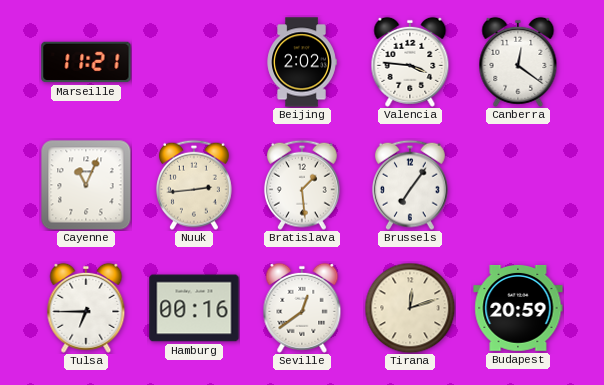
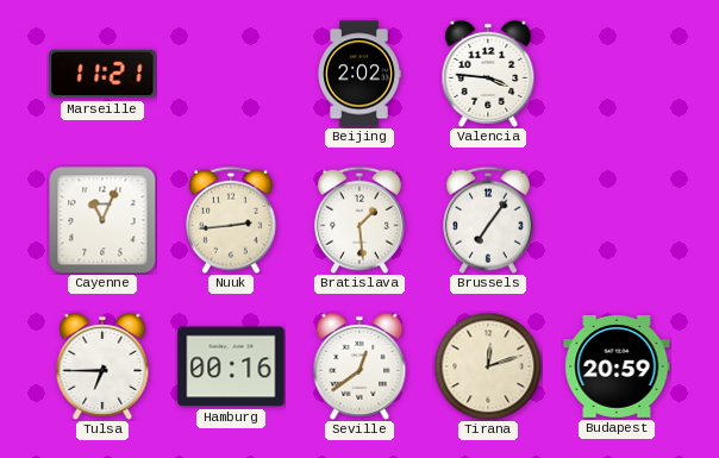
Canberra: 12:21 -> none
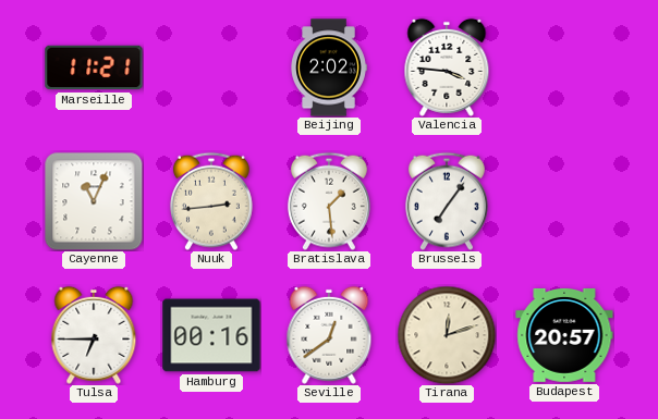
Budapest: 20:59 -> 20:57
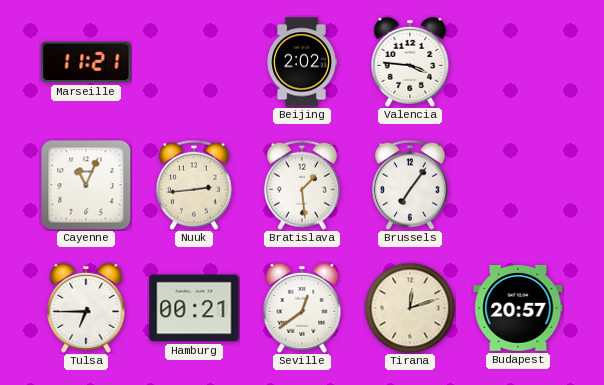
Hamburg: 00:16 -> 00:21
